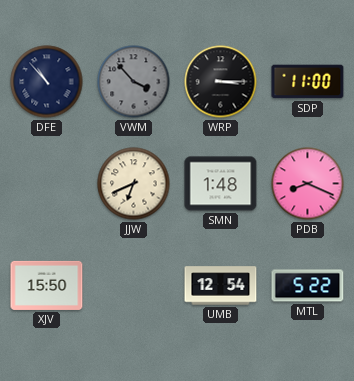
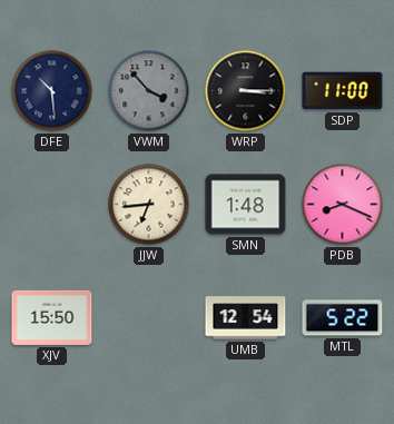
DFE: 10:53 -> 10:29
JJW: 6:41 -> 6:44
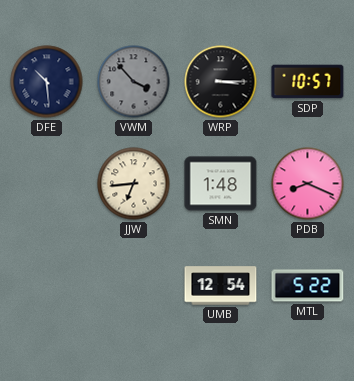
SDP: 11:00 -> 10:57
XJV: 15:50 -> none
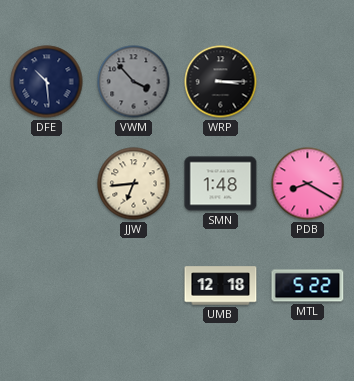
SDP: 10:57 -> none
PDB: 8:19 -> 8:20
UMB: 12:54 -> 12:18
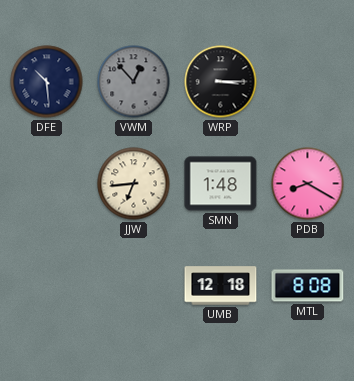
VWM: 3:53 -> 12:53
MTL: 5:22 -> 8:08
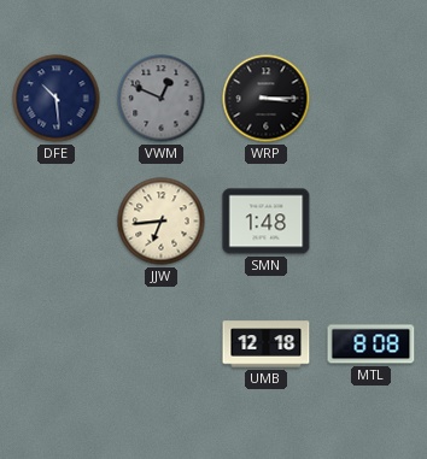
VWM: 12:53 -> 12:49
PDB: 8:20 -> none
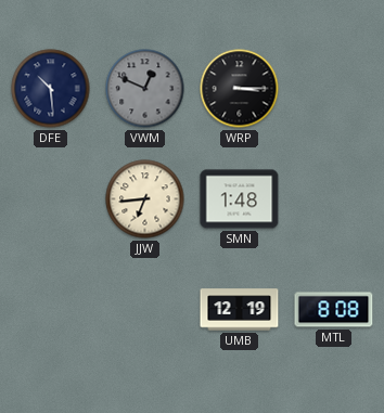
UMB: 12:18 -> 12:19
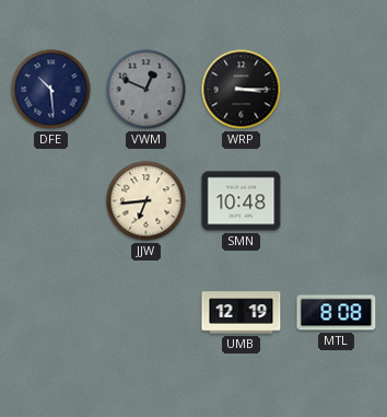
SMN: 1:48 -> 10:48
